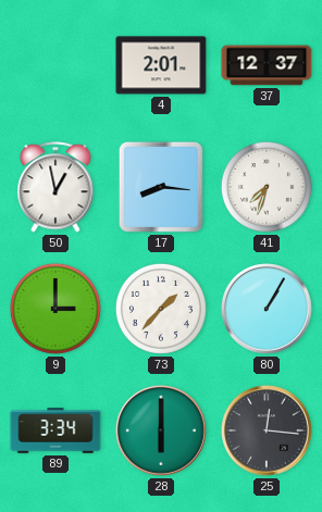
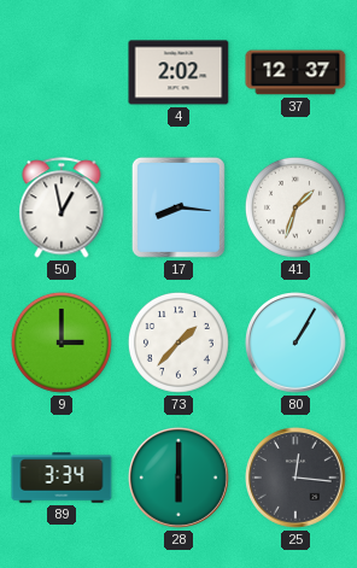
4: 2:01 -> 2:02
41: 7:33 -> 1:33
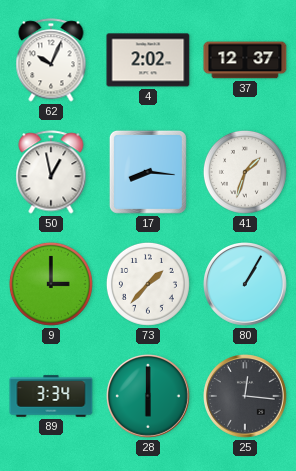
62: none -> 10:04
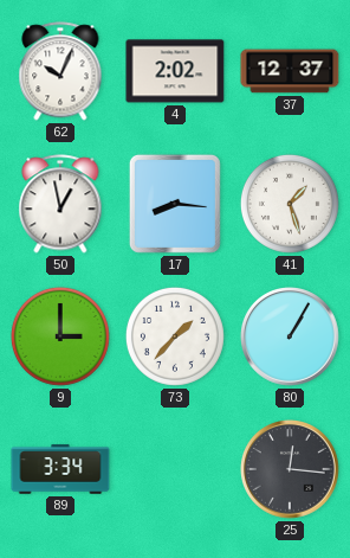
41: 1:33 -> 1:27
28: 6:00 -> none
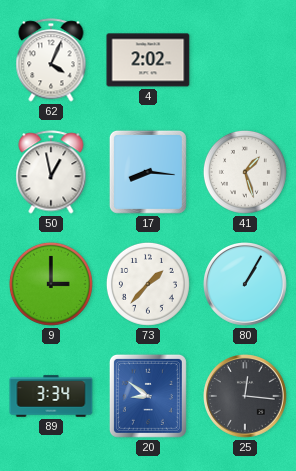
62: 10:04 -> 4:04
37: 12:37 -> none
20: none -> 8:51
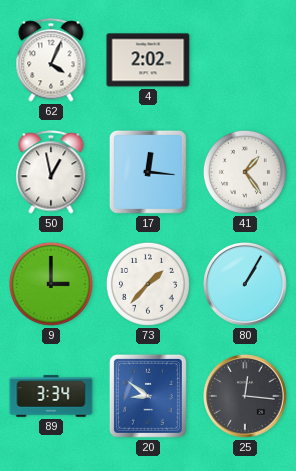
17: 8:16 -> 12:16
41: 1:27 -> 1:24
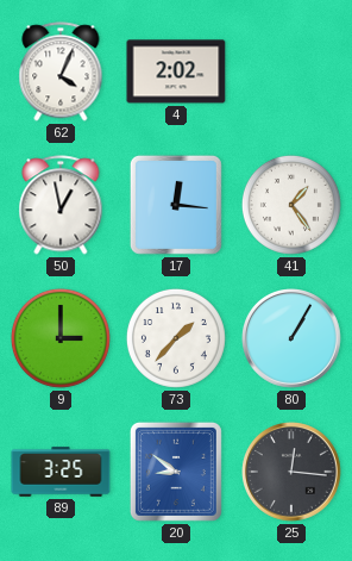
89: 3:34 -> 3:25
